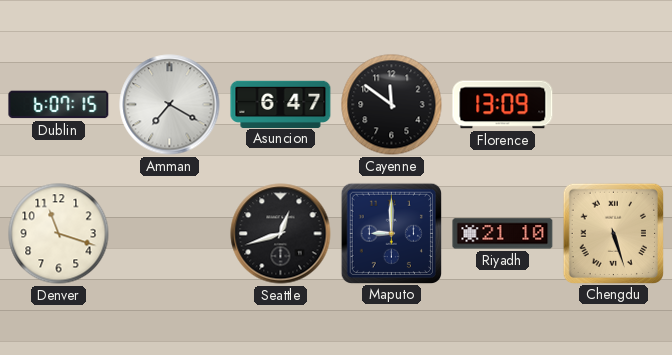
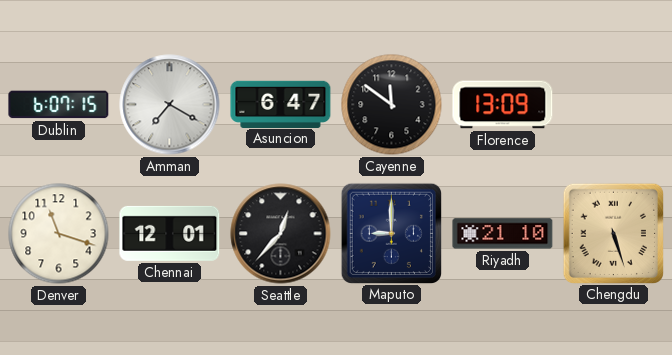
Chennai: none -> 12:01
Seattle: 12:42 -> 12:37
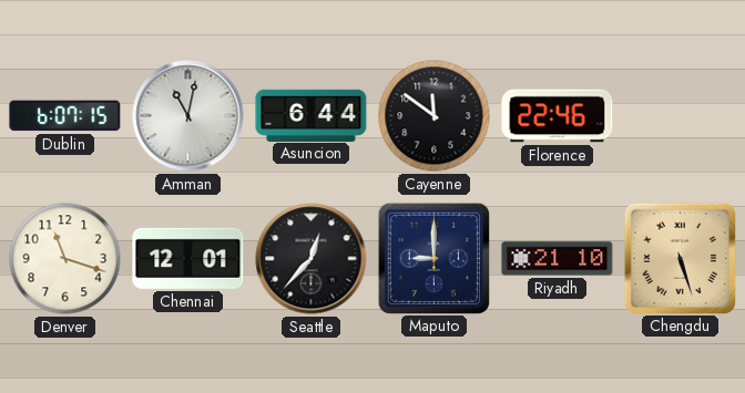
Amman: 7:20 -> 11:02
Asuncion: 6:47 -> 6:44
Florence: 13:09 -> 22:46
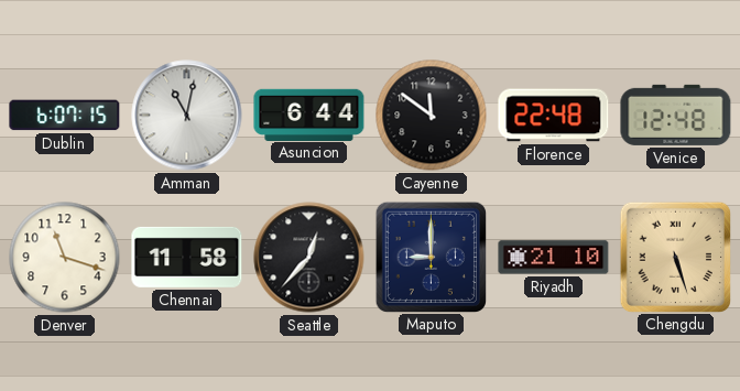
Florence: 22:46 -> 22:48
Venice: none -> 12:48
Chennai: 12:01 -> 11:58
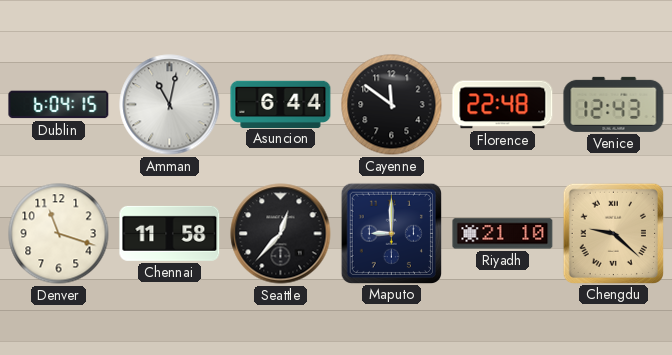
Dublin: 6:07 -> 6:04
Venice: 12:48 -> 12:43
Chengdu: 5:27 -> 9:22
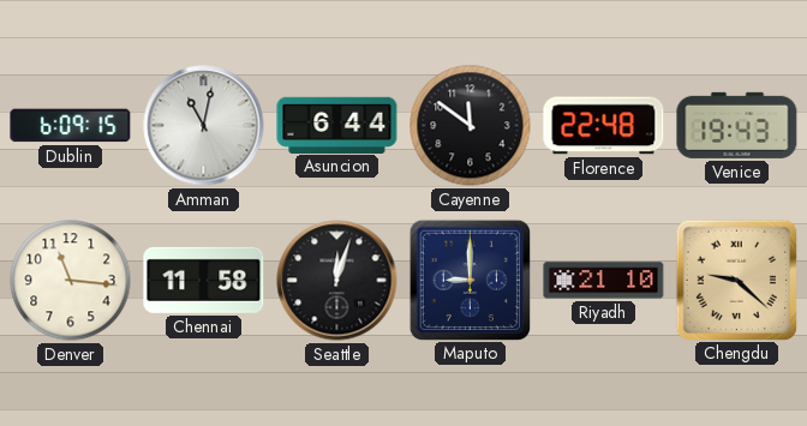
Dublin: 6:04 -> 6:09
Venice: 12:43 -> 19:43
Denver: 11:18 -> 11:16
Seattle: 12:37 -> 12:03
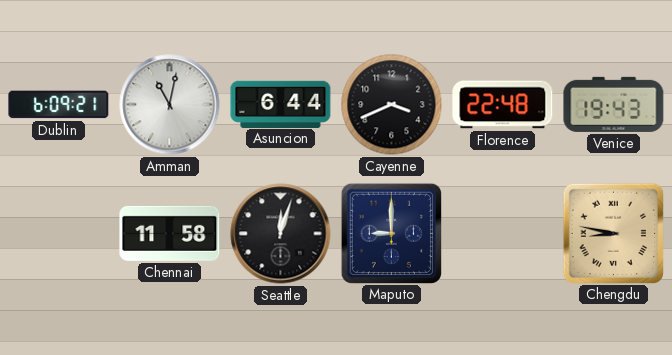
Dublin: 6:09:15 -> 6:09:21
Cayenne: 11:51 -> 3:41
Denver: 11:16 -> none
Riyadh: 21:10 -> none
Chengdu: 9:22 -> 8:47
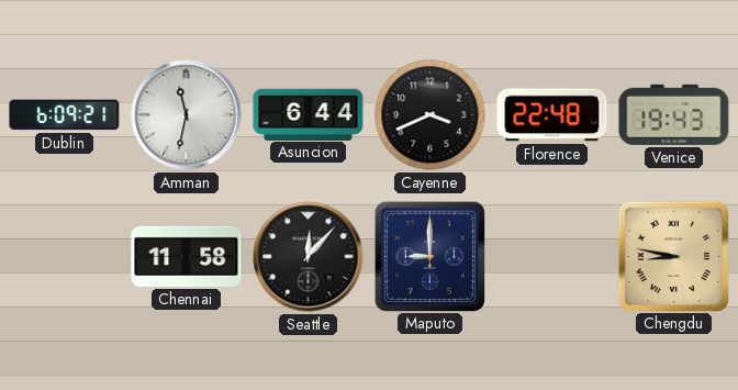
Amman: 11:02 -> 11:32
Seattle: 12:03 -> 12:07
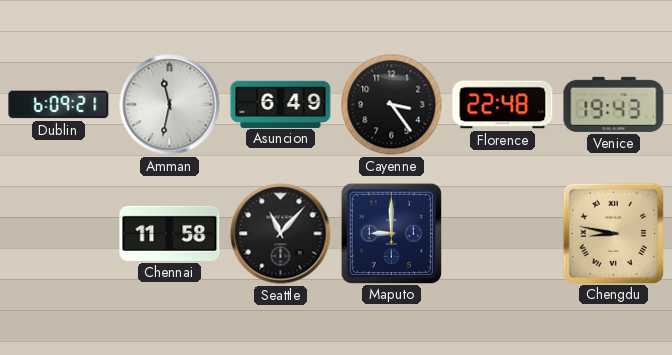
Asuncion: 6:44 -> 6:49
Cayenne: 3:41 -> 3:24
Seattle: 12:07 -> 11:07
